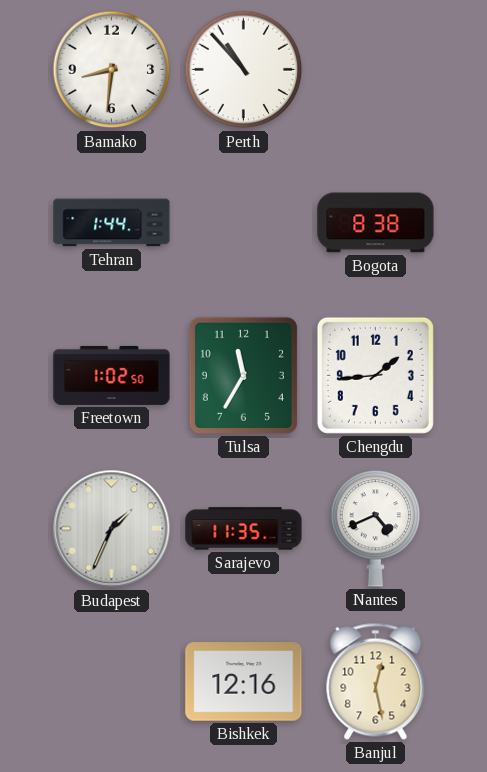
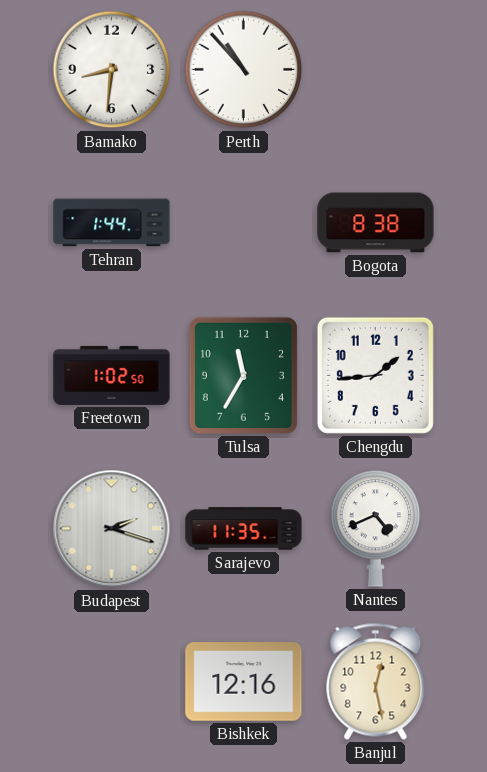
Budapest: 1:34 -> 2:18
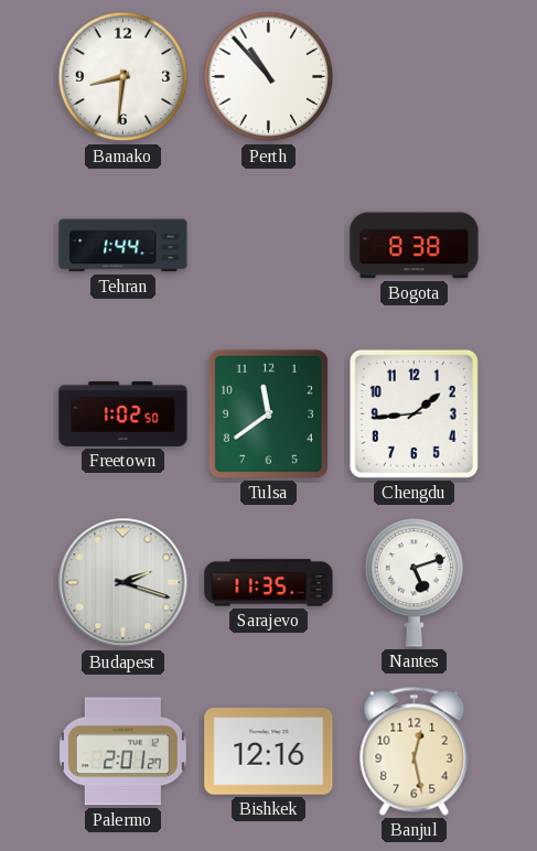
Tulsa: 11:35 -> 11:39
Nantes: 4:41 -> 5:12
Palermo: none -> 2:01
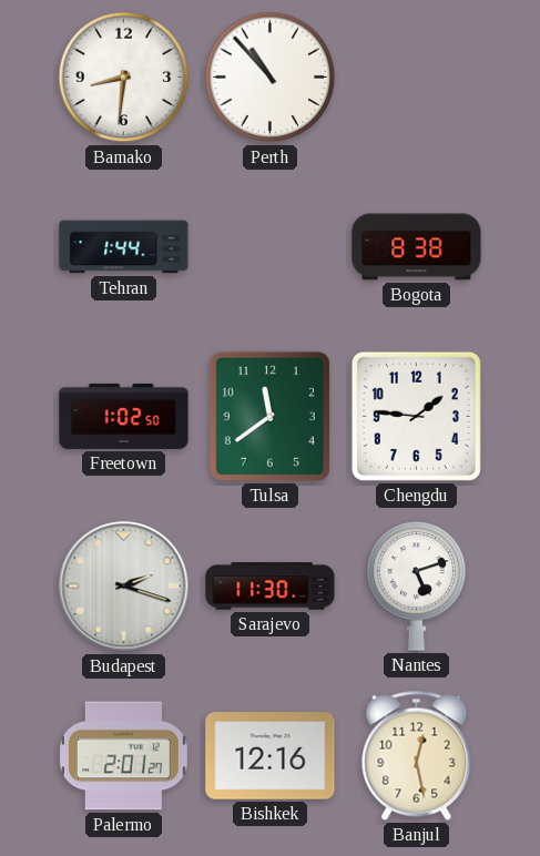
Chengdu: 1:44 -> 1:46
Sarajevo: 11:35 -> 11:30
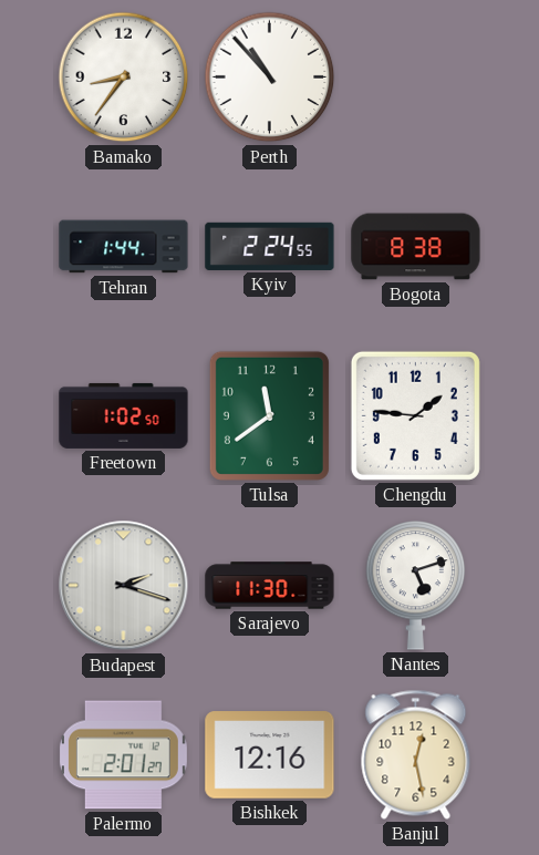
Bamako: 8:31 -> 8:36
Kyiv: none -> 2:24
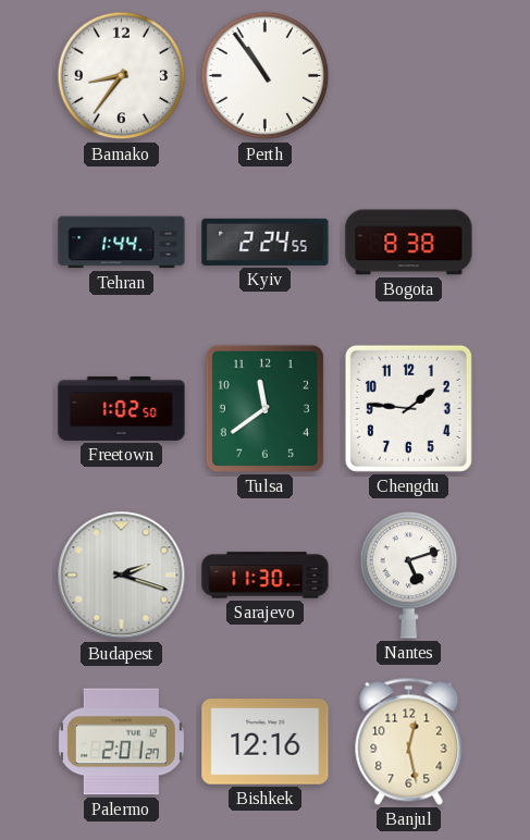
Perth: 10:53 -> 10:54
